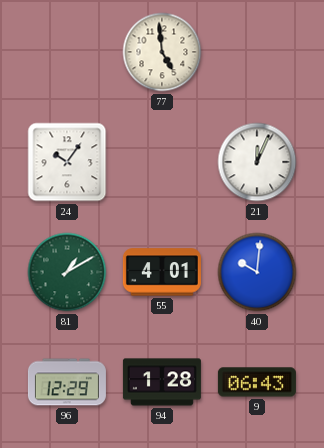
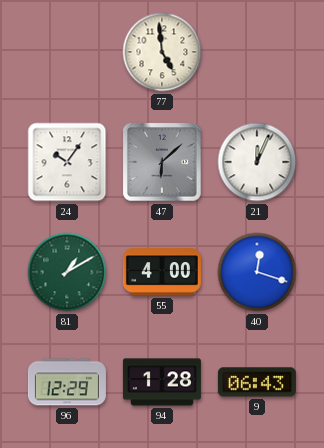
47: none -> 6:08
55: 4:01 -> 4:00
40: 10:01 -> 12:18
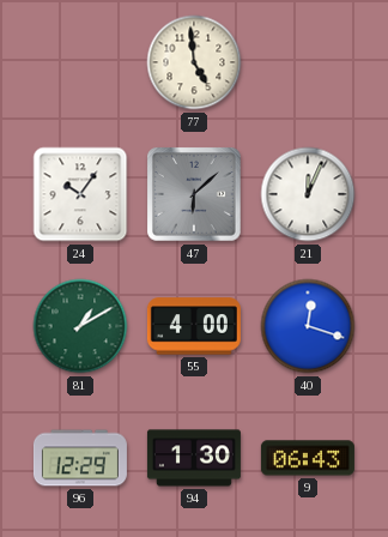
94: 1:28 -> 1:30
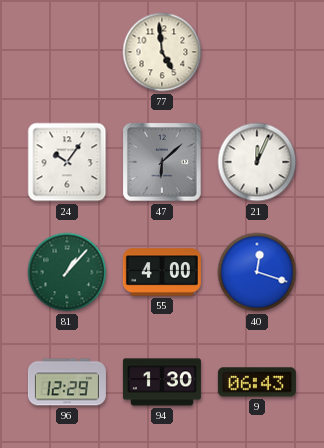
81: 1:10 -> 1:07
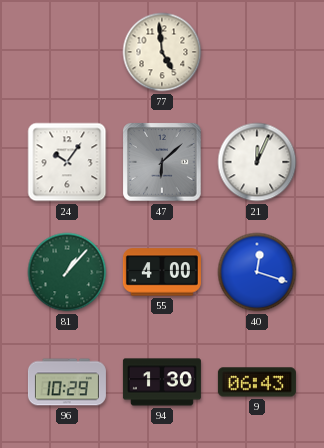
96: 12:29 -> 10:29
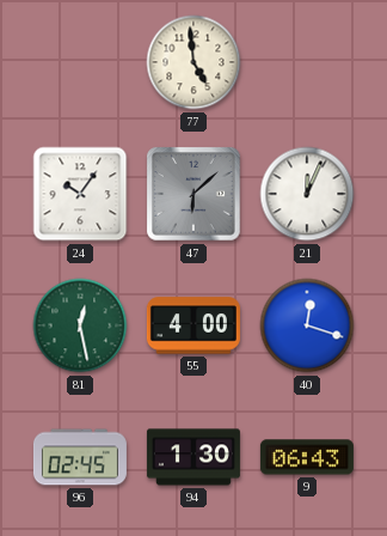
81: 1:07 -> 12:28
96: 10:29 -> 02:45
